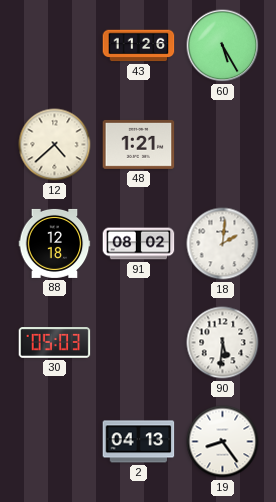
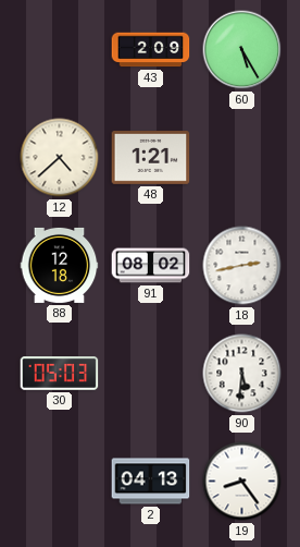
43: 11:26 -> 2:09
18: 2:01 -> 2:43
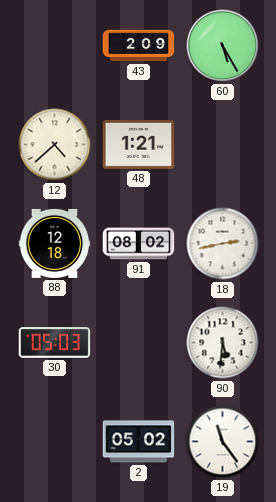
2: 04:13 -> 05:02
19: 8:24 -> 11:24
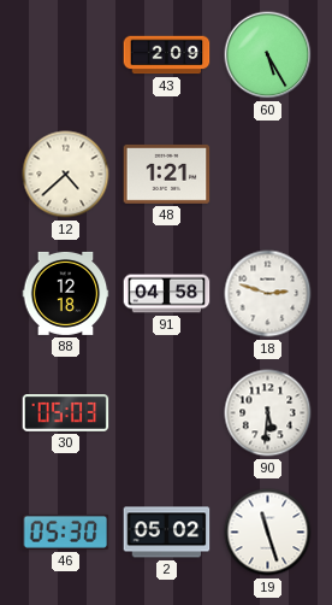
91: 08:02 -> 04:58
18: 2:43 -> 2:48
46: none -> 05:30
19: 11:24 -> 11:27
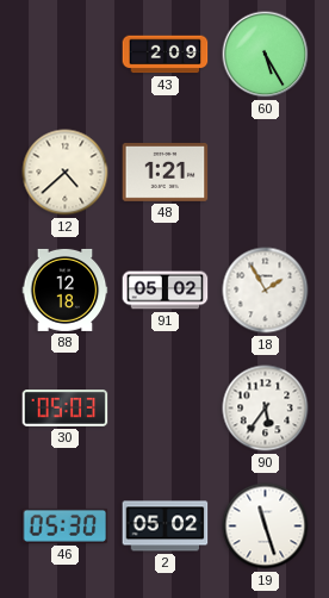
91: 04:58 -> 05:02
18: 2:48 -> 1:55
90: 5:31 -> 5:36
